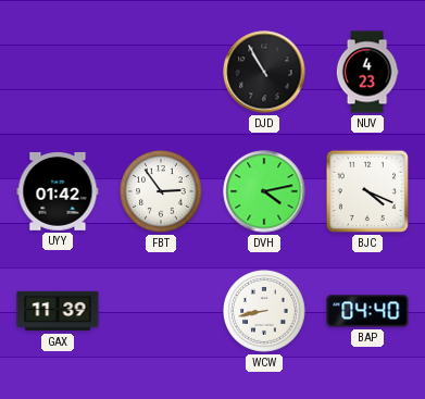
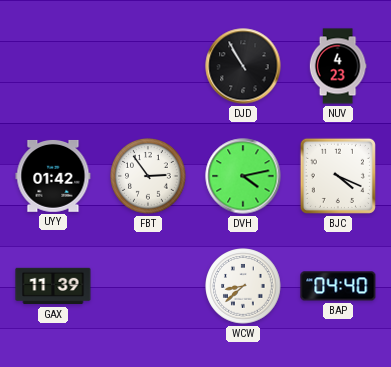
WCW: 8:43 -> 8:38
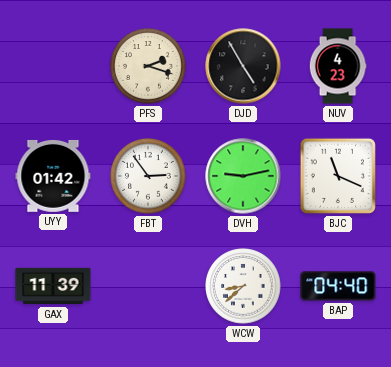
PFS: none -> 2:18
DJD: 10:55 -> 4:55
DVH: 4:13 -> 9:13
BJC: 4:19 -> 11:19
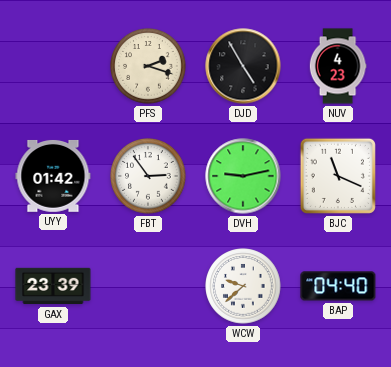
GAX: 11:39 -> 23:39
WCW: 8:38 -> 9:38
